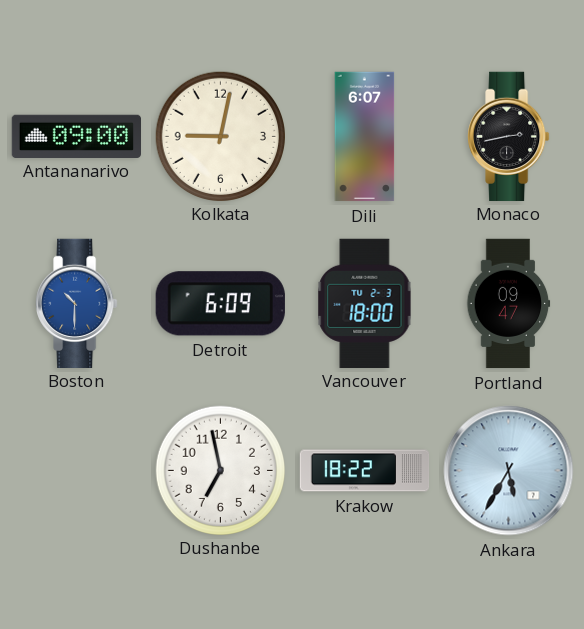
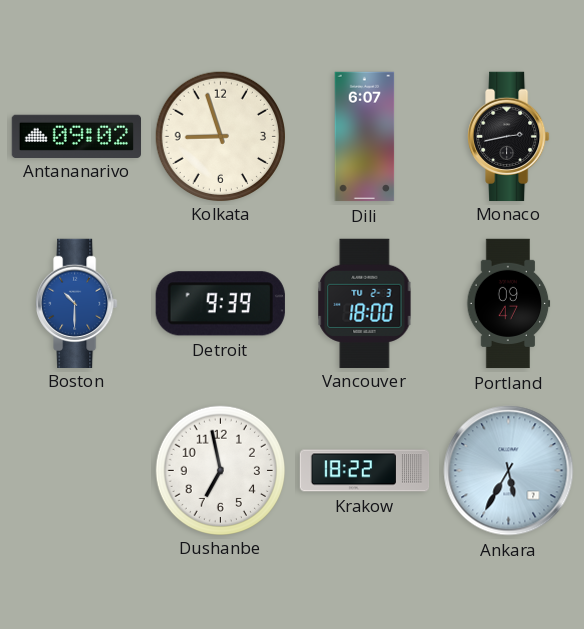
Antananarivo: 09:00 -> 09:02
Kolkata: 9:02 -> 8:57
Detroit: 6:09 -> 9:39
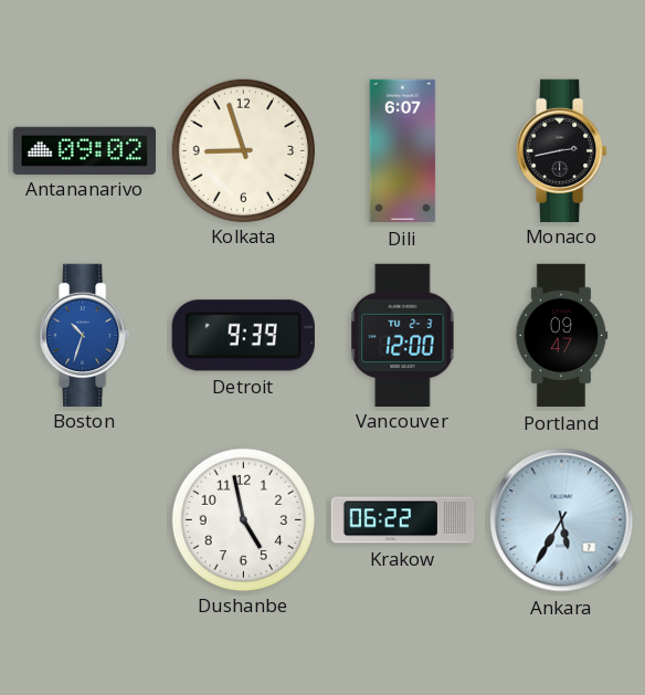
Boston: 10:30 -> 10:33
Vancouver: 18:00 -> 12:00
Dushanbe: 6:58 -> 4:58
Krakow: 18:22 -> 06:22
